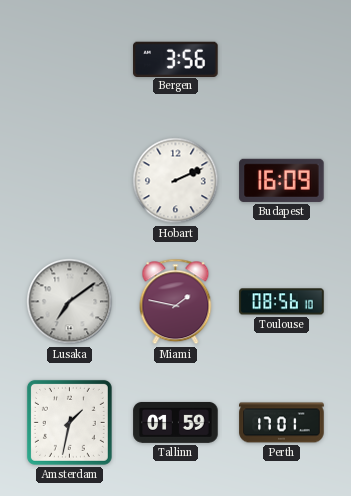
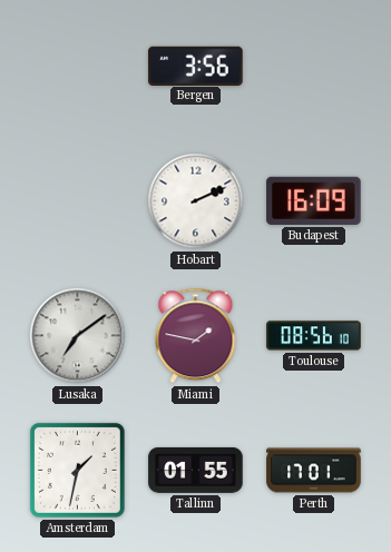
Tallinn: 01:59 -> 01:55
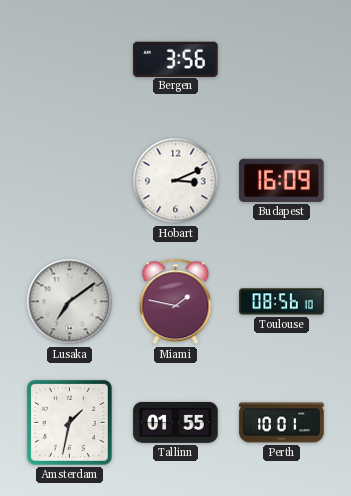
Hobart: 2:11 -> 3:11
Perth: 17:01 -> 10:01
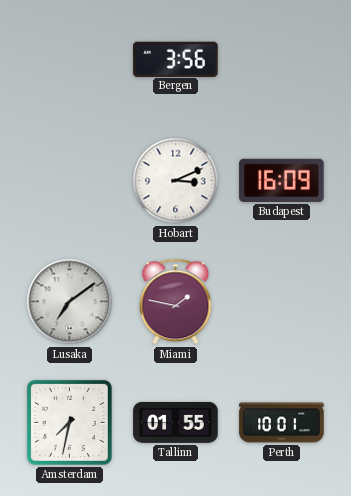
Toulouse: 08:56 -> none
Amsterdam: 1:32 -> 7:32
